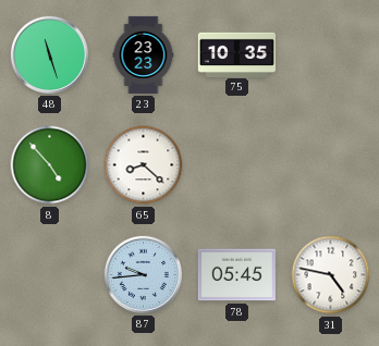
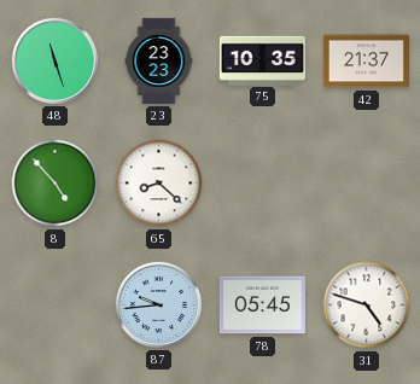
42: none -> 21:37
31: 4:47 -> 4:48
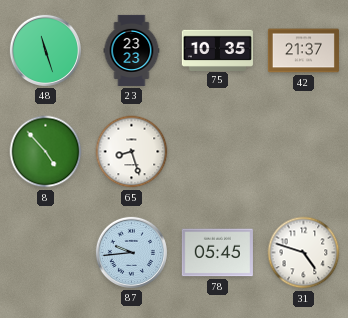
65: 8:22 -> 8:27
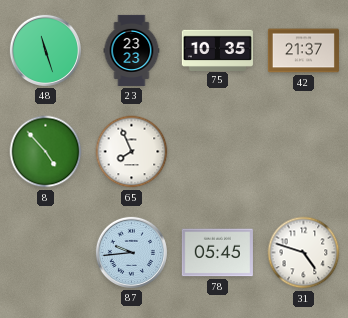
65: 8:27 -> 7:56
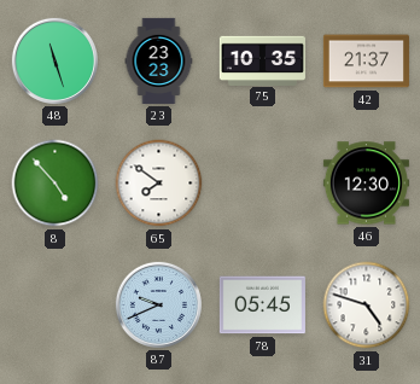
65: 7:56 -> 7:51
46: none -> 12:30
87: 9:44 -> 9:41
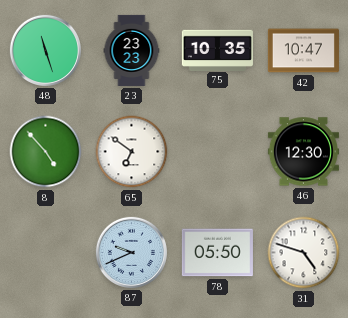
42: 21:37 -> 10:47
65: 7:51 -> 6:51
78: 05:45 -> 05:50
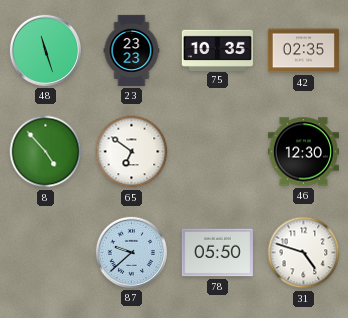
42: 10:47 -> 02:35
87: 9:41 -> 9:38
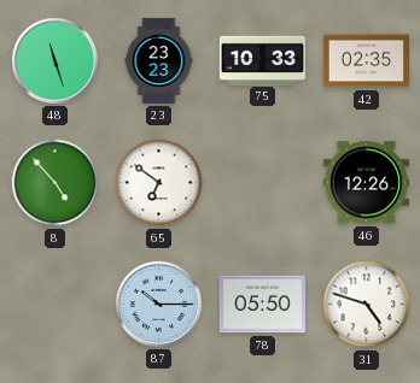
75: 10:35 -> 10:33
46: 12:30 -> 12:26
87: 9:38 -> 10:15
